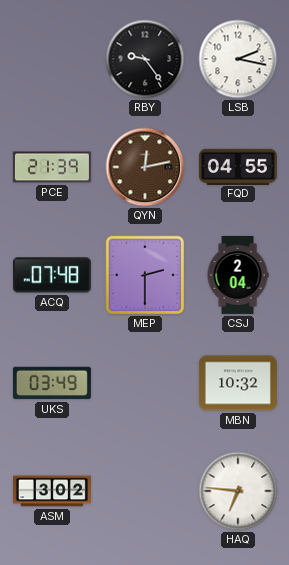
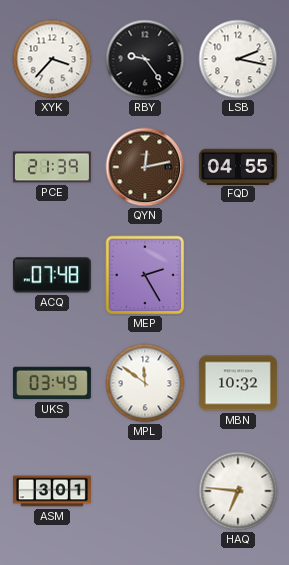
XYK: none -> 3:37
MEP: 2:30 -> 2:25
CSJ: 2:04 -> none
MPL: none -> 11:51
ASM: 3:02 -> 3:01
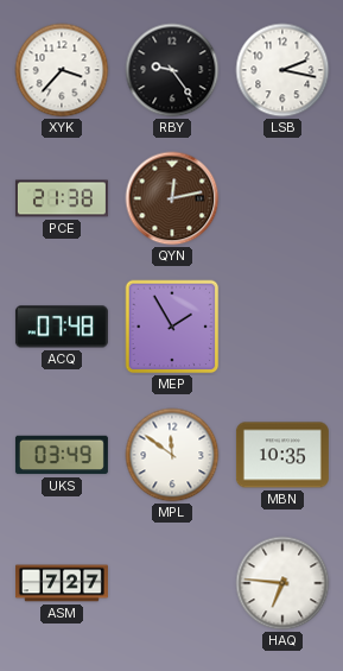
PCE: 21:39 -> 21:38
FQD: 04:55 -> none
MEP: 2:25 -> 1:55
MBN: 10:32 -> 10:35
ASM: 3:01 -> 7:27
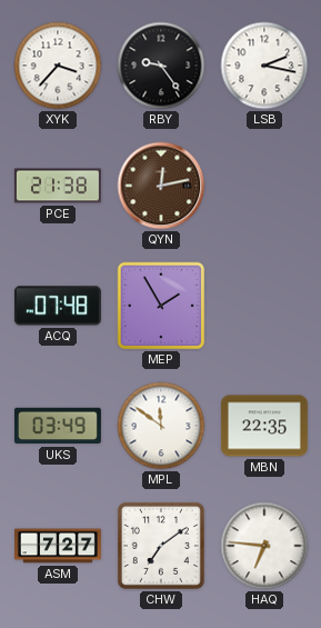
MBN: 10:35 -> 22:35
CHW: none -> 7:09
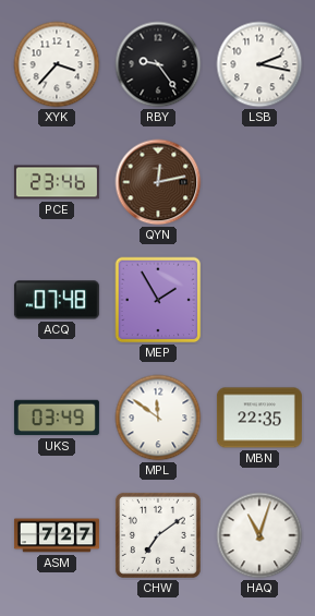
PCE: 21:38 -> 23:46
HAQ: 6:46 -> 11:03
